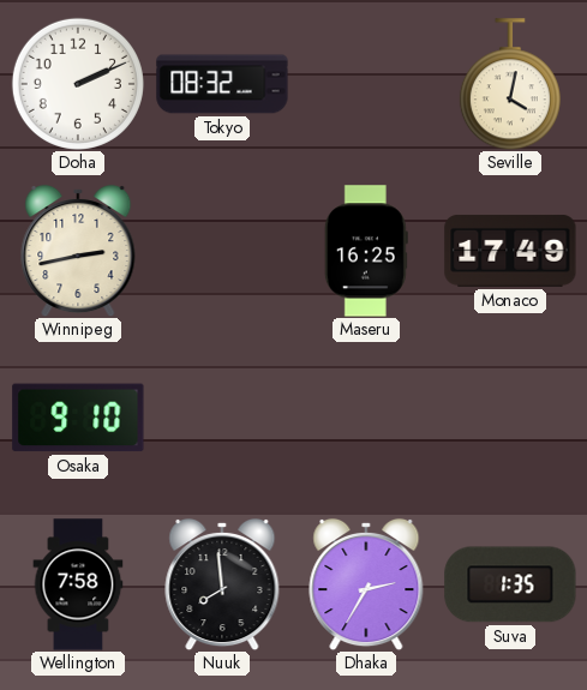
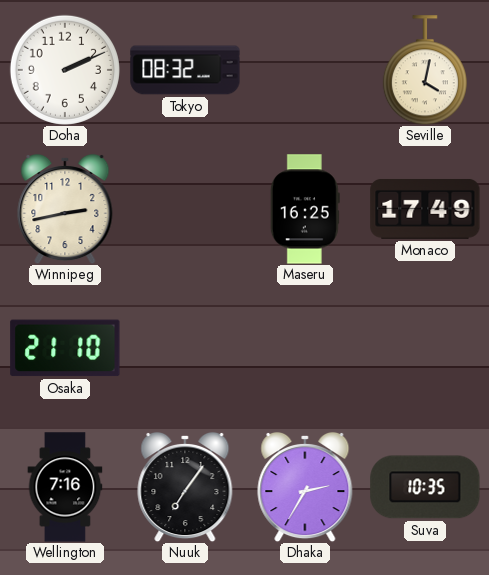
Osaka: 9:10 -> 21:10
Wellington: 7:58 -> 7:16
Nuuk: 7:59 -> 7:06
Suva: 1:35 -> 10:35
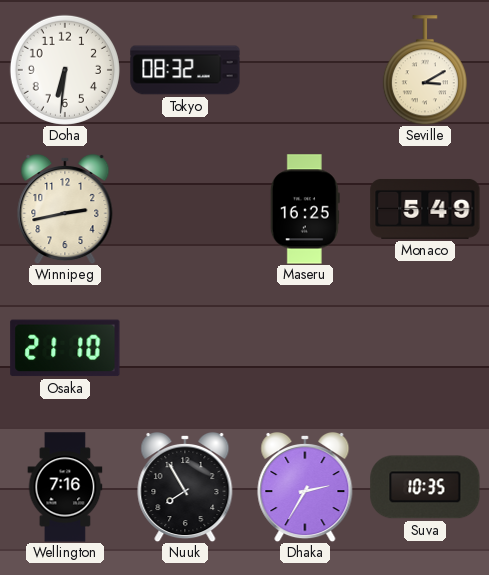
Doha: 2:11 -> 6:31
Seville: 4:02 -> 3:10
Monaco: 17:49 -> 5:49
Nuuk: 7:06 -> 7:55
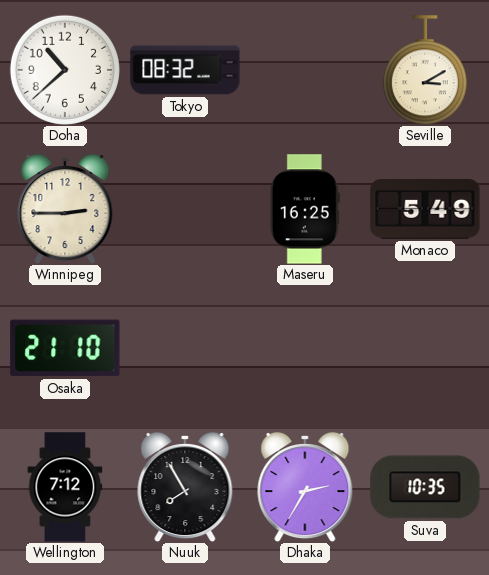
Doha: 6:31 -> 10:38
Winnipeg: 2:43 -> 2:45
Wellington: 7:16 -> 7:12
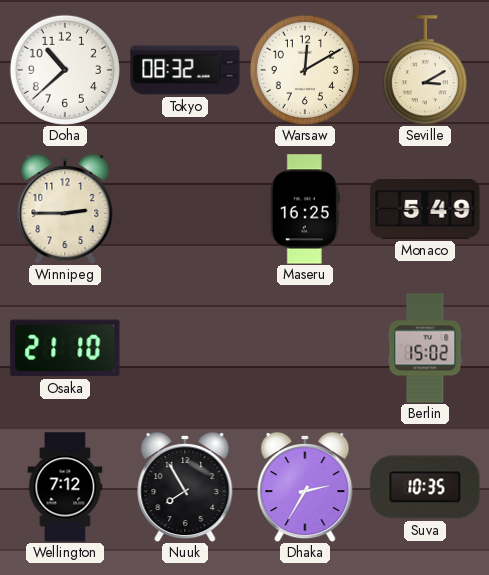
Warsaw: none -> 12:10
Berlin: none -> 15:02
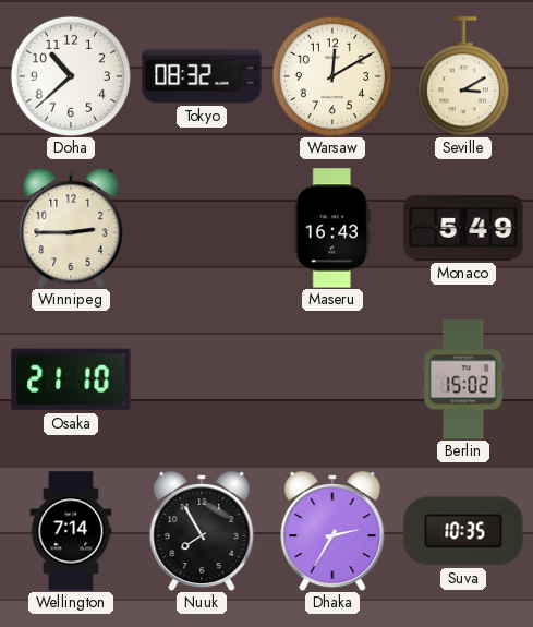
Maseru: 16:25 -> 16:43
Wellington: 7:12 -> 7:14
